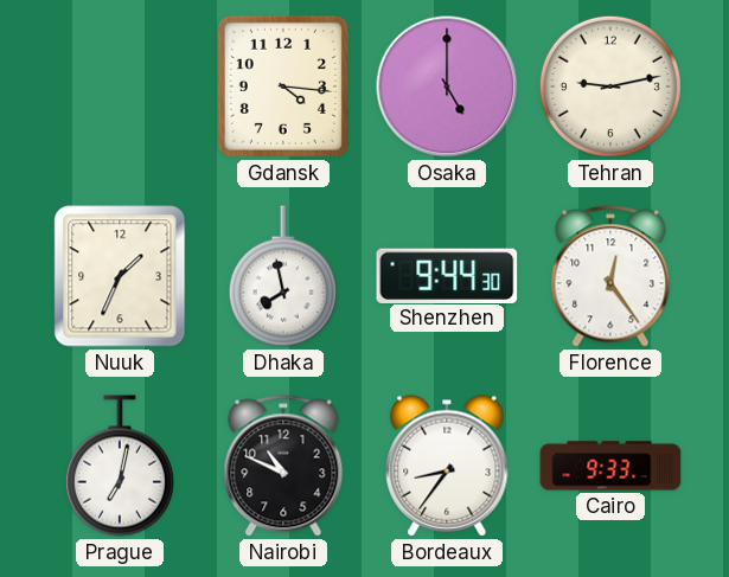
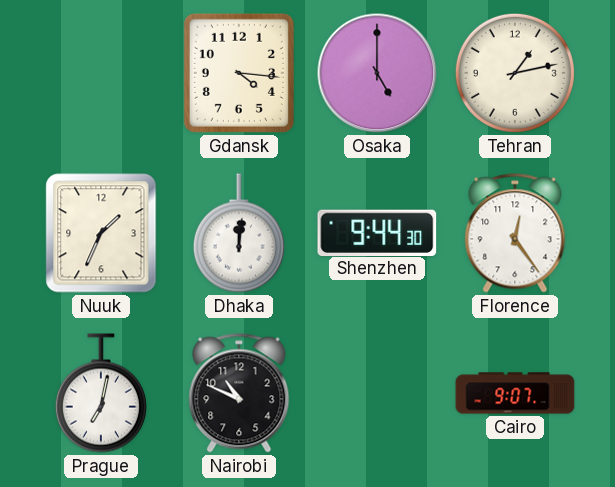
Tehran: 9:13 -> 1:13
Dhaka: 7:58 -> 12:01
Bordeaux: 8:36 -> none
Cairo: 9:33 -> 9:07
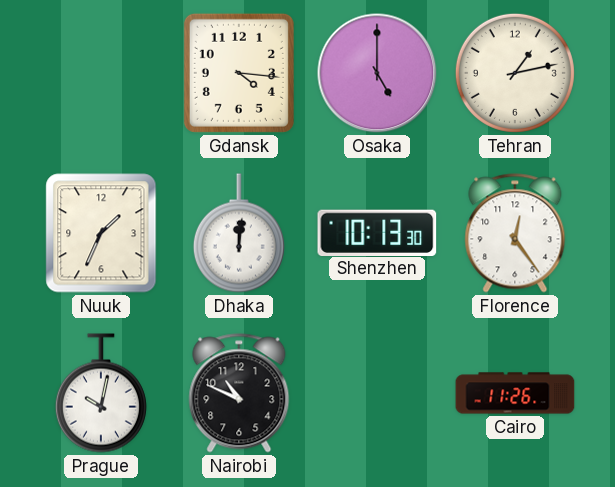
Shenzhen: 9:44 -> 10:13
Prague: 7:02 -> 10:02
Cairo: 9:07 -> 11:26
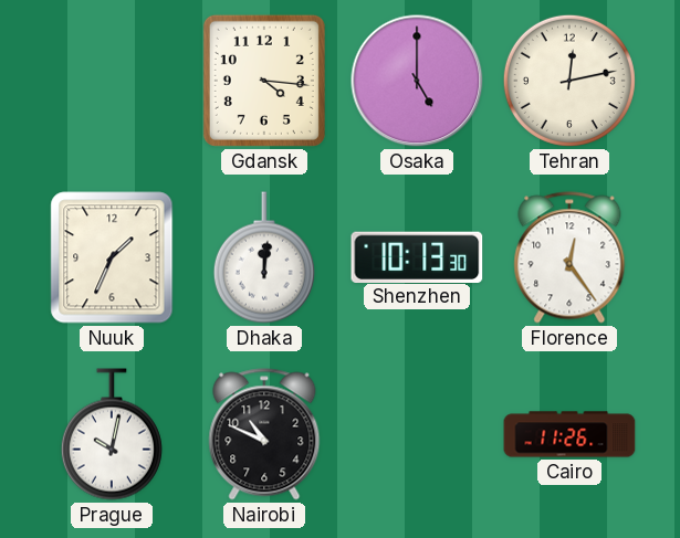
Tehran: 1:13 -> 12:13
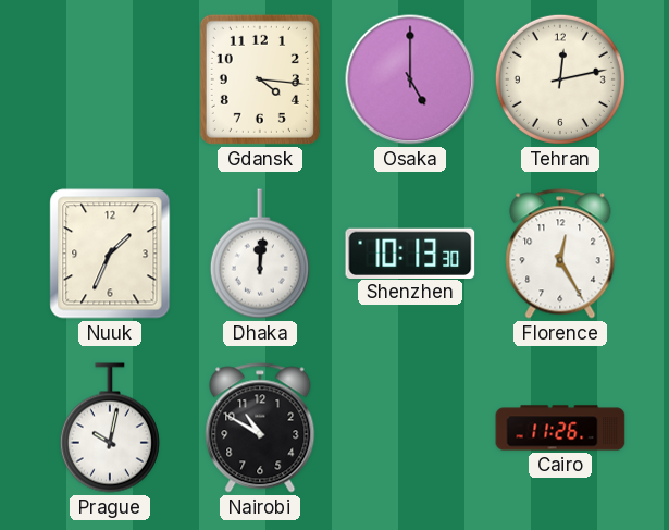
Florence: 12:24 -> 12:25
Nairobi: 10:49 -> 10:50
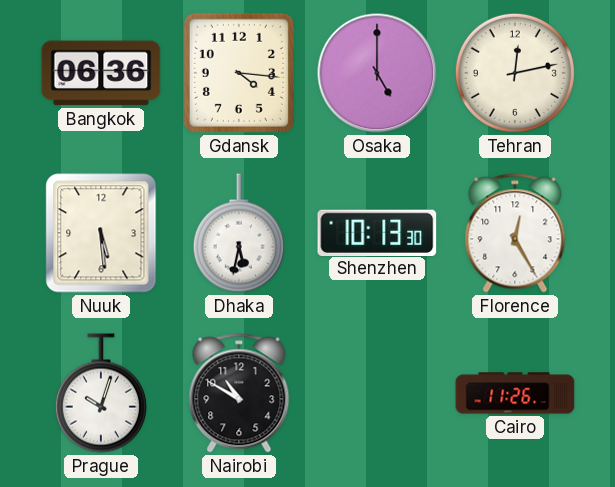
Bangkok: none -> 06:36
Nuuk: 1:34 -> 5:29
Dhaka: 12:01 -> 5:32
Prague: 10:02 -> 10:03
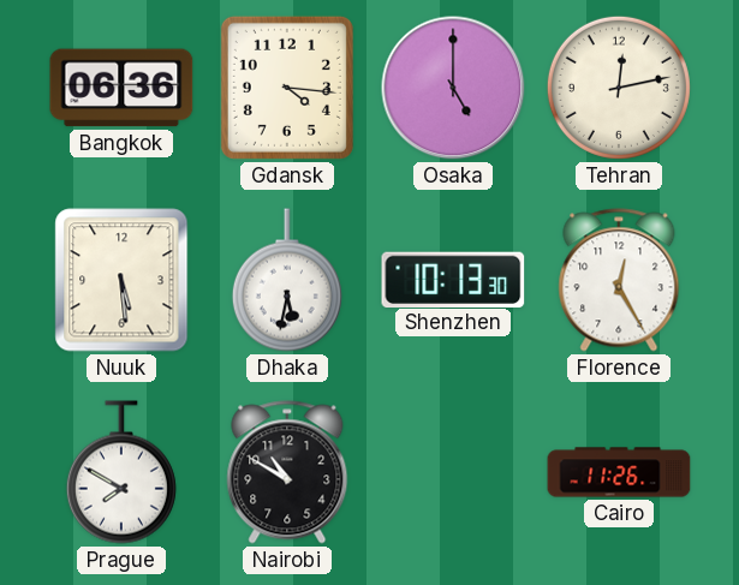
Prague: 10:03 -> 7:50
